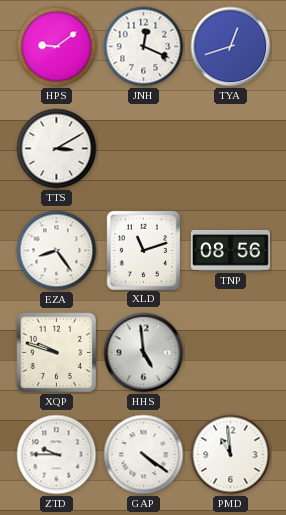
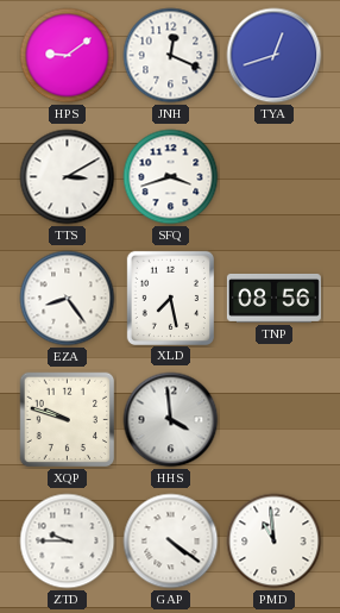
SFQ: none -> 3:42
XLD: 11:12 -> 7:28
HHS: 4:59 -> 3:59
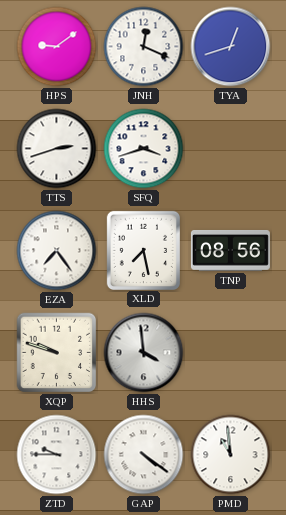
TTS: 3:10 -> 2:42
EZA: 8:24 -> 7:24
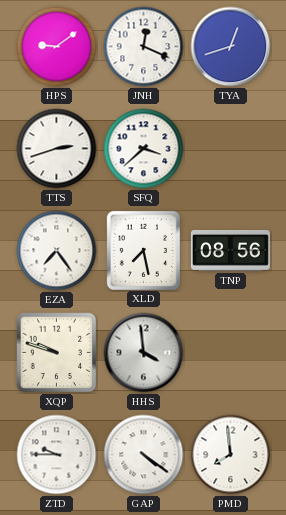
SFQ: 3:42 -> 3:38
PMD: 10:59 -> 7:59
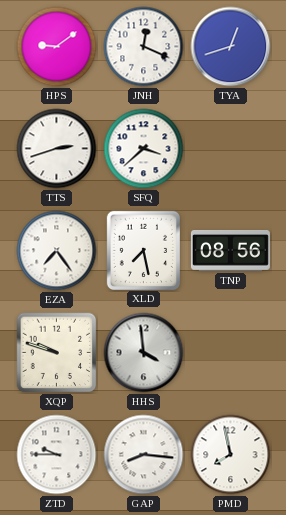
GAP: 4:21 -> 8:16
PMD: 7:59 -> 7:58
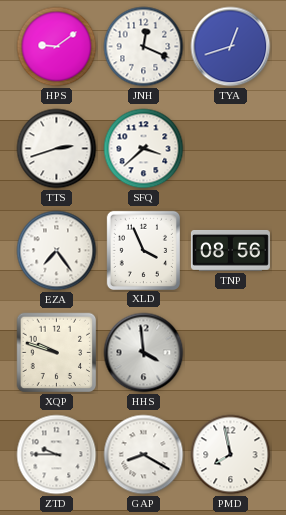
XLD: 7:28 -> 3:56
GAP: 8:16 -> 8:20
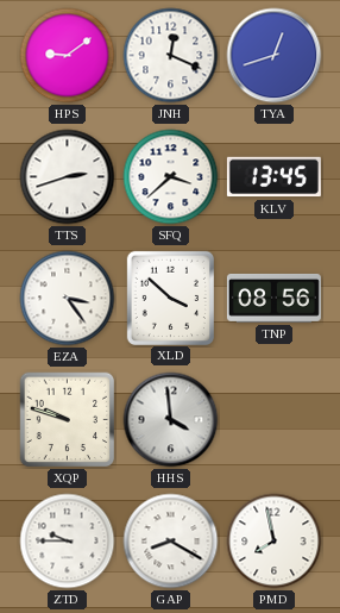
KLV: none -> 13:45
EZA: 7:24 -> 3:24
XLD: 3:56 -> 3:52
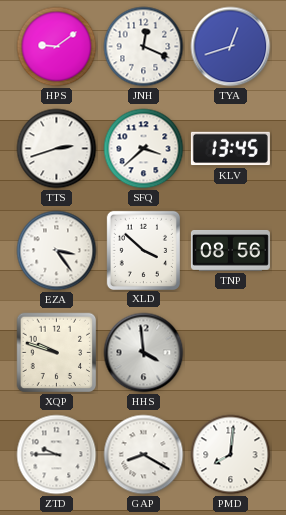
PMD: 7:58 -> 8:01
